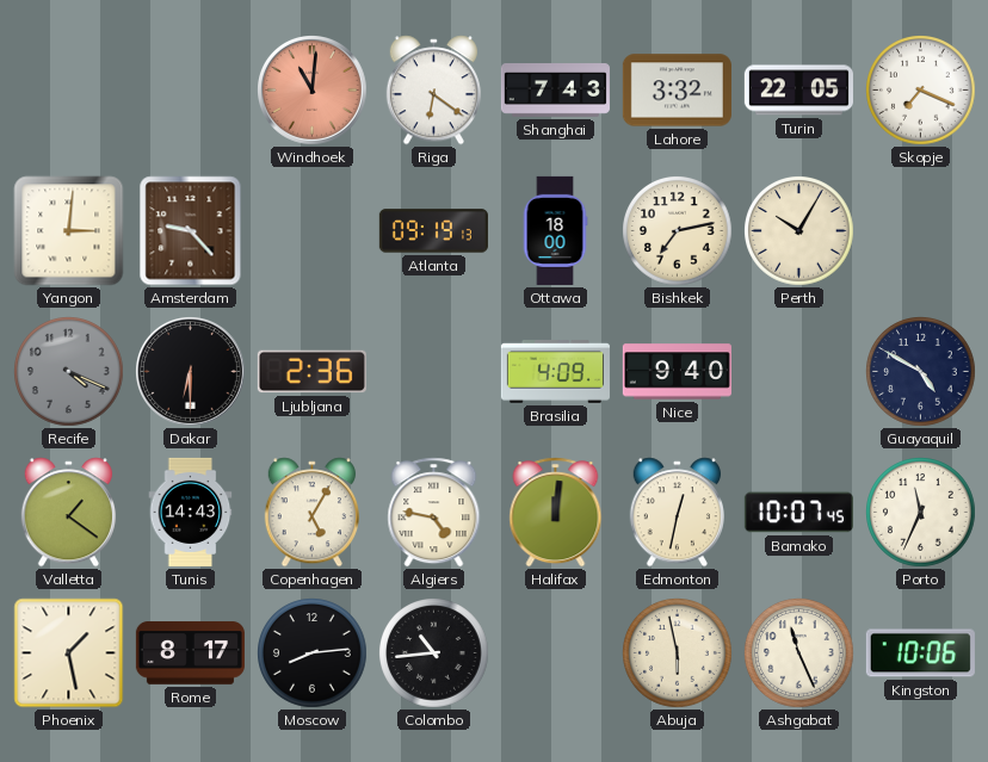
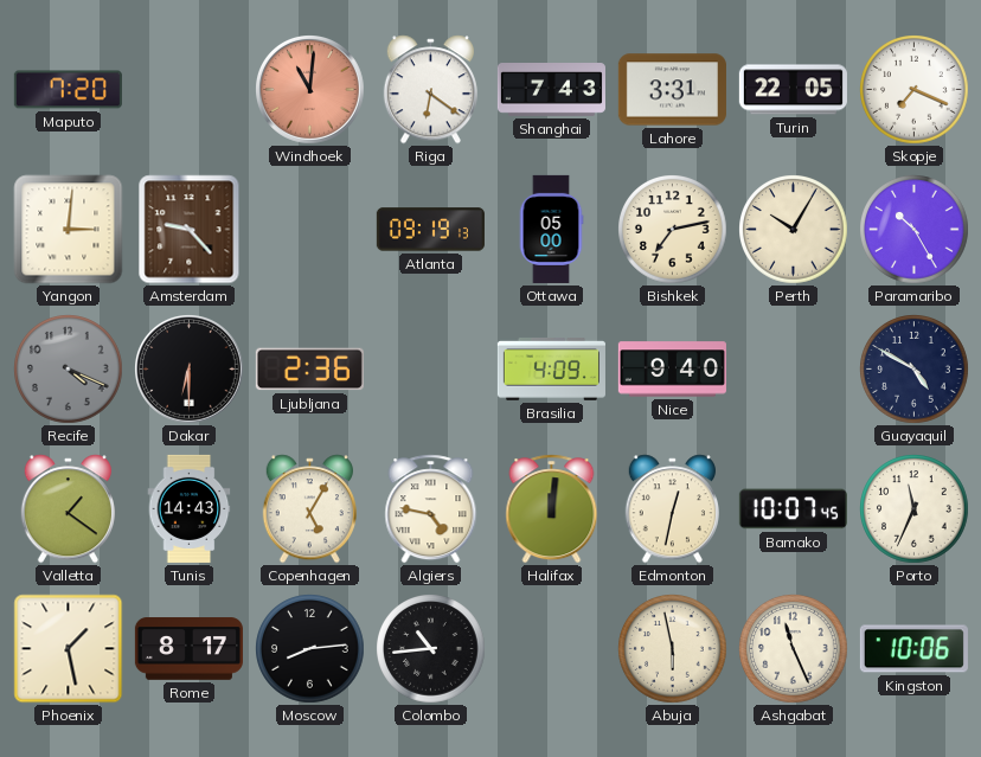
Maputo: none -> 7:20
Lahore: 3:32 -> 3:31
Ottawa: 18:00 -> 05:00
Paramaribo: none -> 10:25
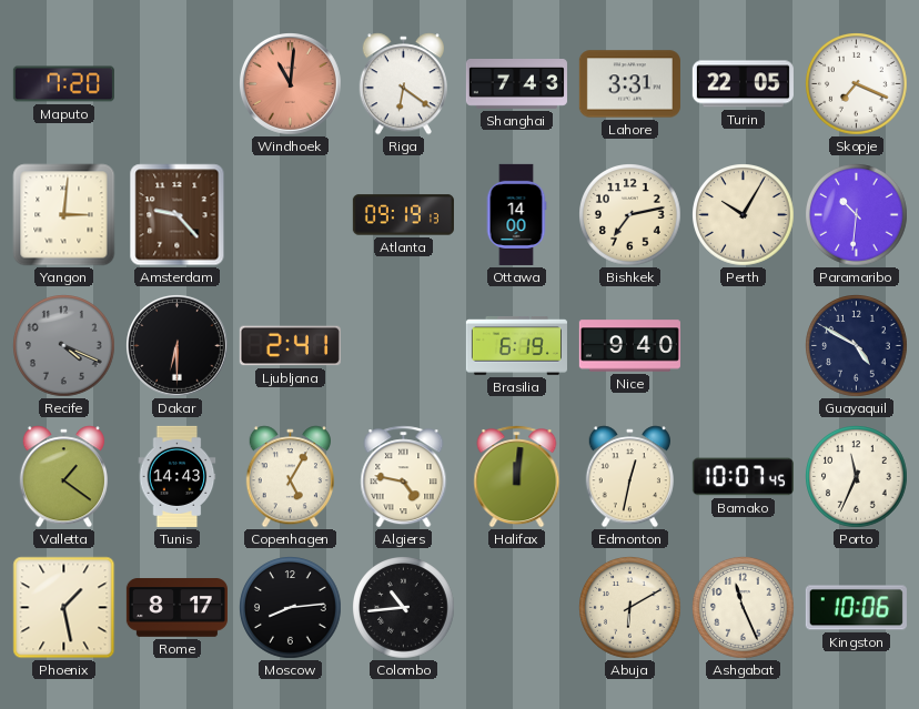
Ottawa: 05:00 -> 14:00
Paramaribo: 10:25 -> 10:31
Ljubljana: 2:36 -> 2:41
Brasilia: 4:09 -> 6:19
Abuja: 5:58 -> 6:10
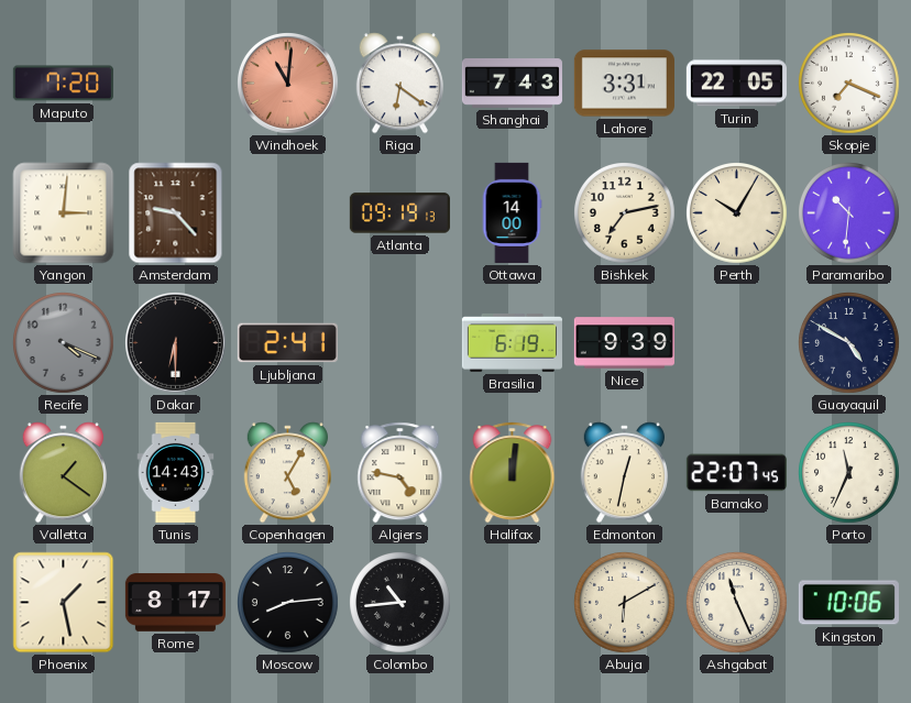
Nice: 9:40 -> 9:39
Bamako: 10:07 -> 22:07
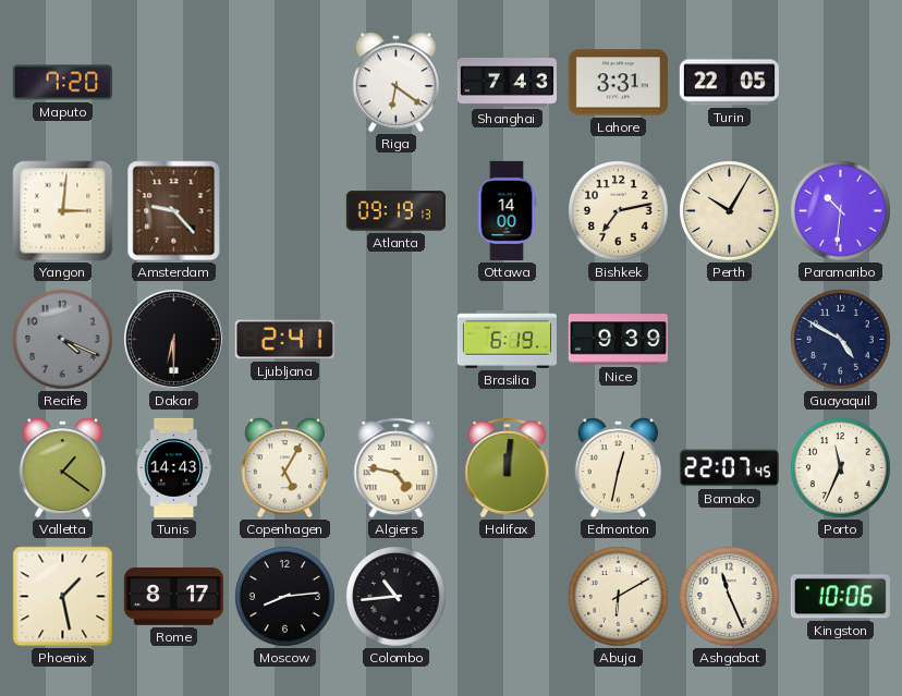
Windhoek: 11:01 -> none
Skopje: 7:19 -> none
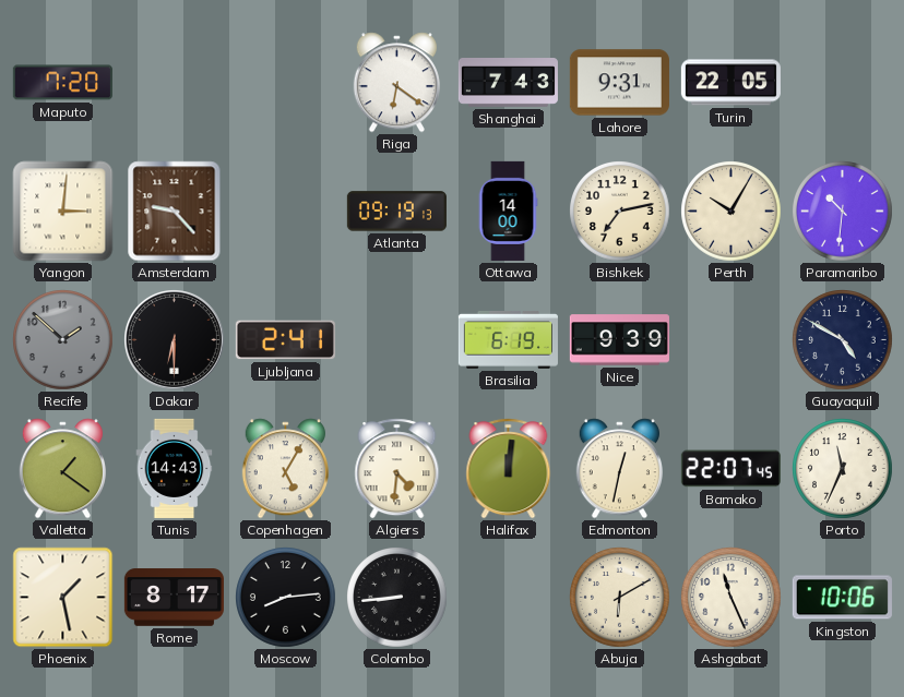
Lahore: 3:31 -> 9:31
Recife: 4:19 -> 1:52
Algiers: 4:47 -> 4:31
Colombo: 10:44 -> 8:44
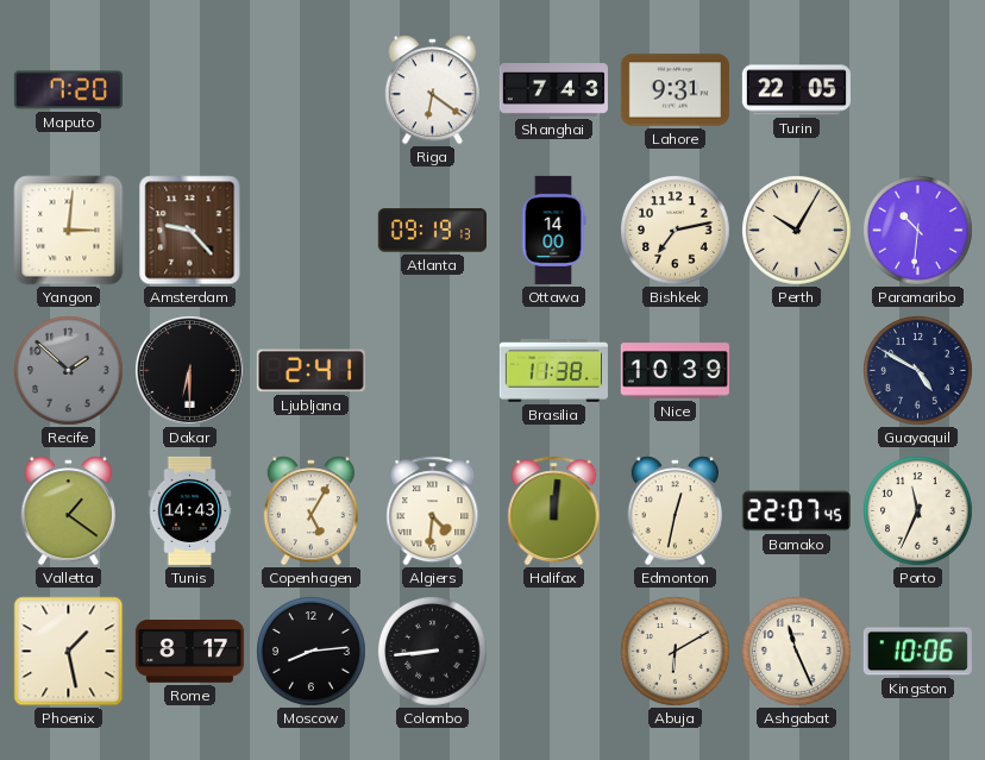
Brasilia: 6:19 -> 11:38
Nice: 9:39 -> 10:39
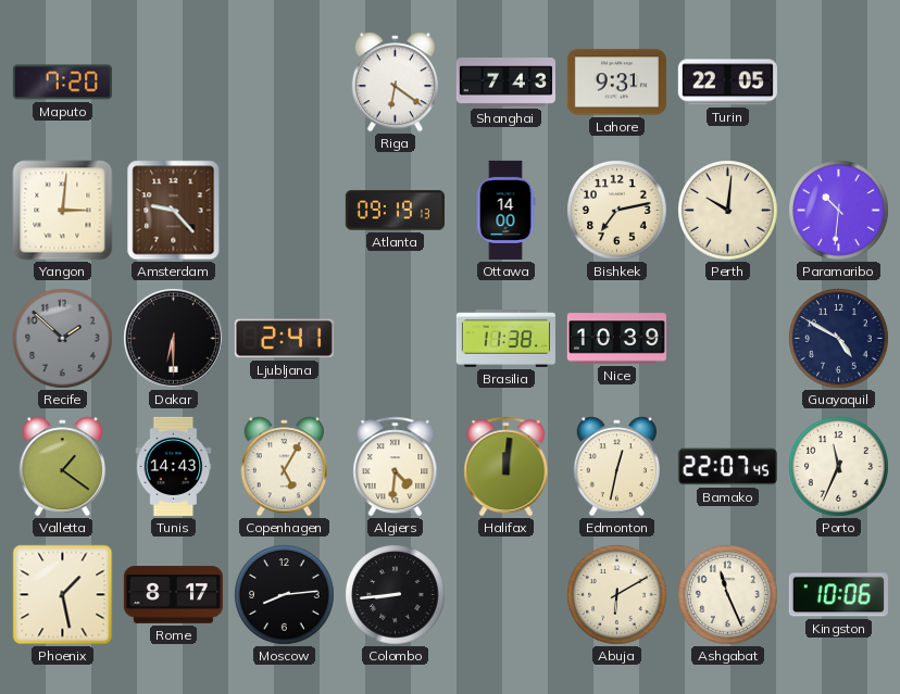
Perth: 10:05 -> 10:01
